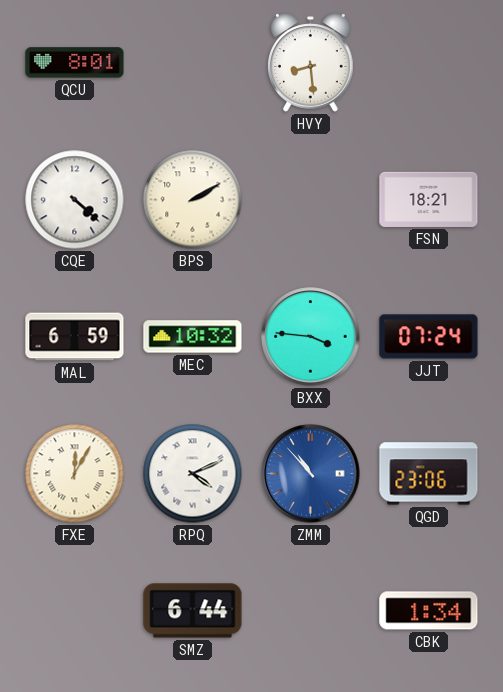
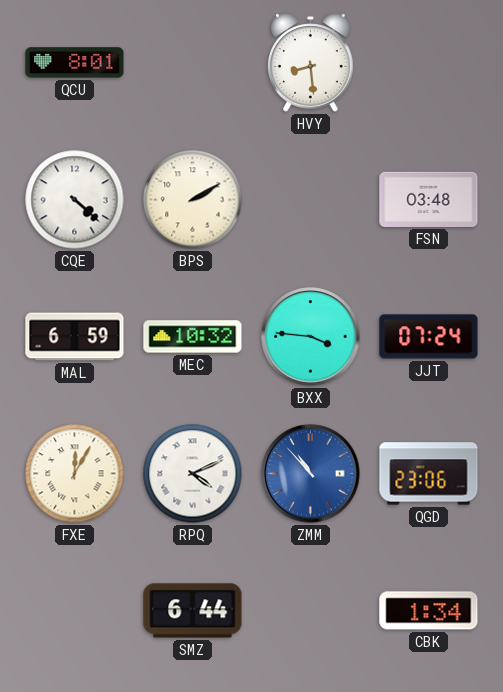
FSN: 18:21 -> 03:48
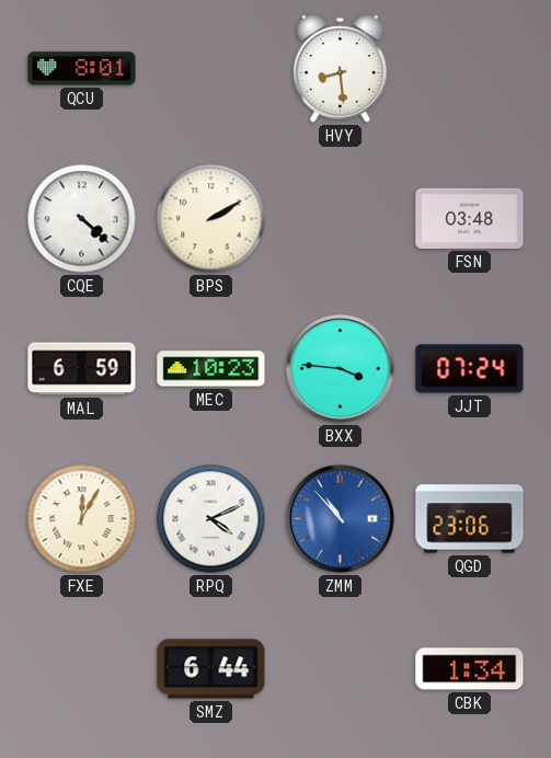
MEC: 10:32 -> 10:23
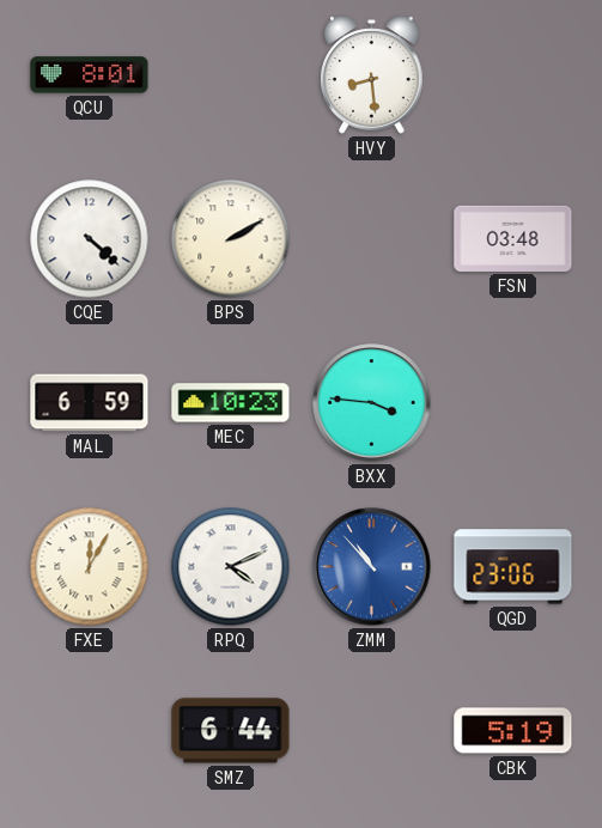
JJT: 07:24 -> none
CBK: 1:34 -> 5:19
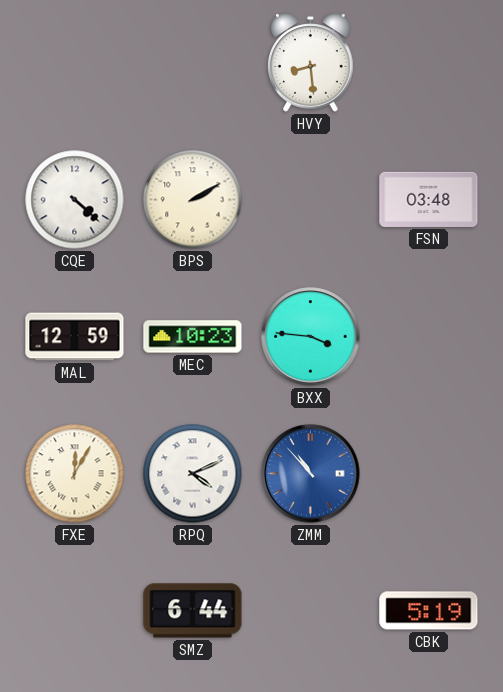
QCU: 8:01 -> none
MAL: 6:59 -> 12:59
QGD: 23:06 -> none
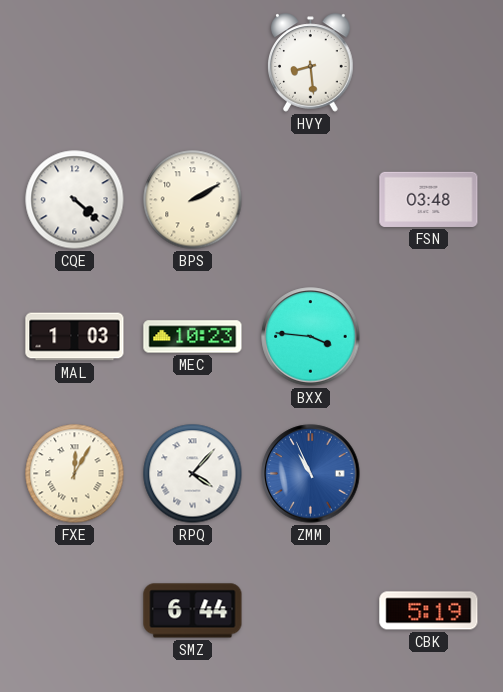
MAL: 12:59 -> 1:03
RPQ: 4:11 -> 4:07
ZMM: 10:53 -> 10:56
